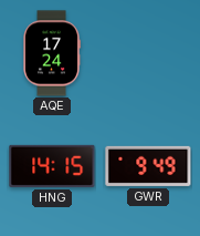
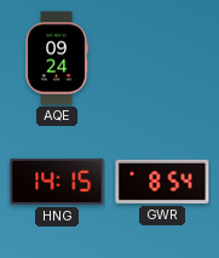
AQE: 17:24 -> 09:24
GWR: 9:49 -> 8:54
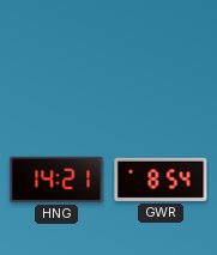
AQE: 09:24 -> none
HNG: 14:15 -> 14:21
